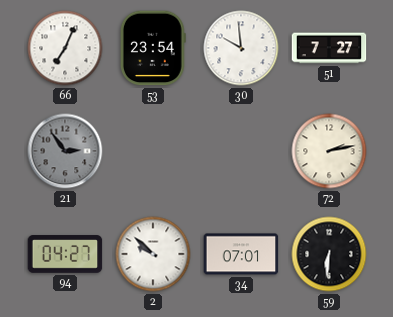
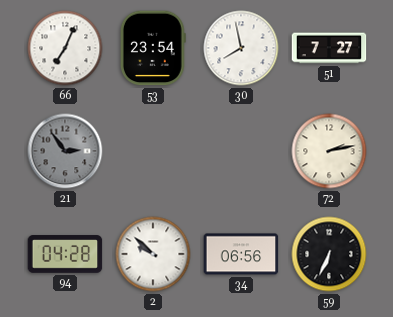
30: 9:59 -> 7:58
94: 04:27 -> 04:28
34: 07:01 -> 06:56
59: 6:31 -> 6:34
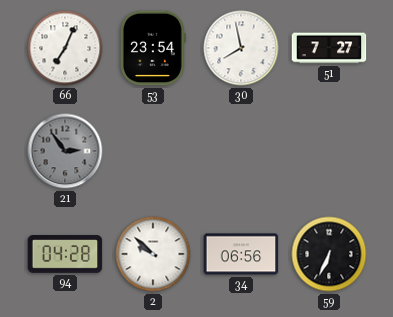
72: 2:13 -> none
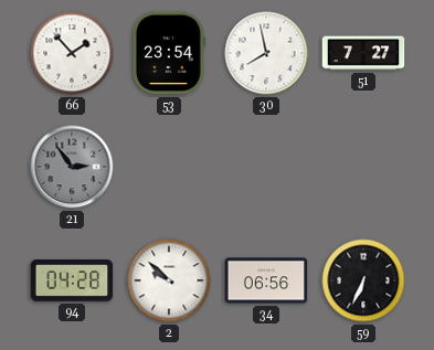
66: 7:04 -> 1:53
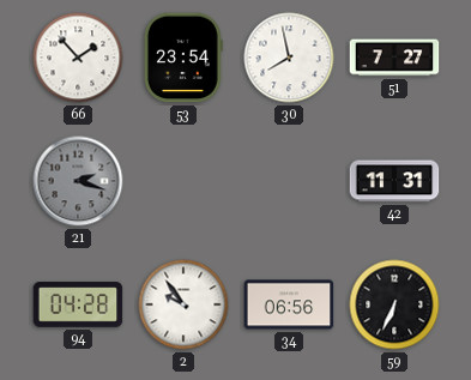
21: 2:54 -> 2:18
42: none -> 11:31
2: 9:52 -> 9:54
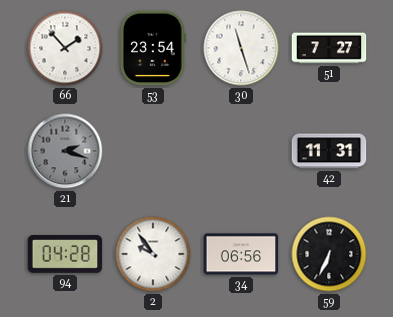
30: 7:58 -> 11:27
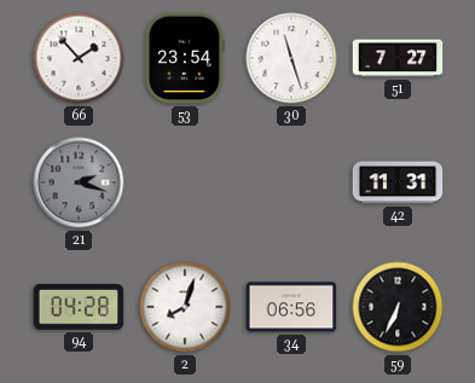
2: 9:54 -> 8:03
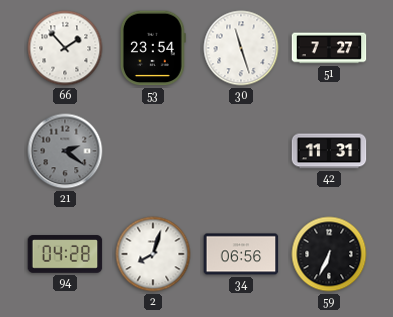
21: 2:18 -> 2:21
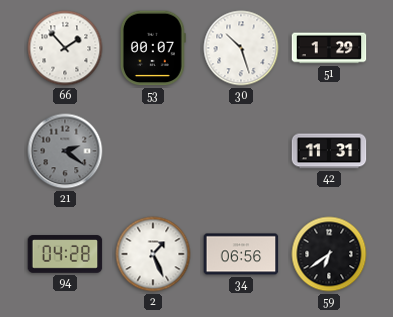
53: 23:54 -> 00:07
30: 11:27 -> 10:27
51: 7:27 -> 1:29
2: 8:03 -> 1:26
59: 6:34 -> 6:39
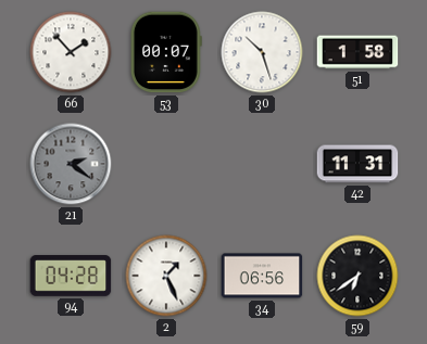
51: 1:29 -> 1:58
